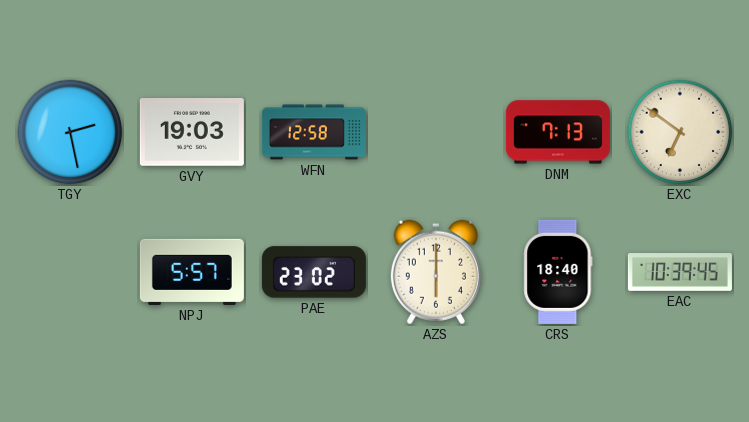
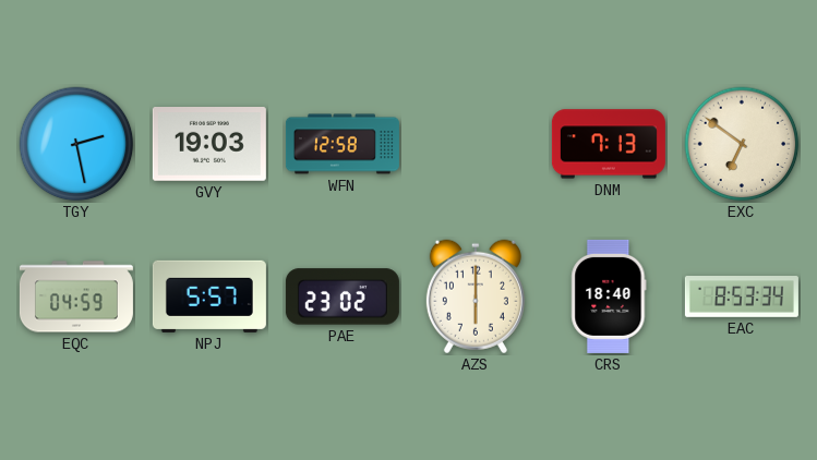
EQC: none -> 04:59
EAC: 10:39 -> 8:53
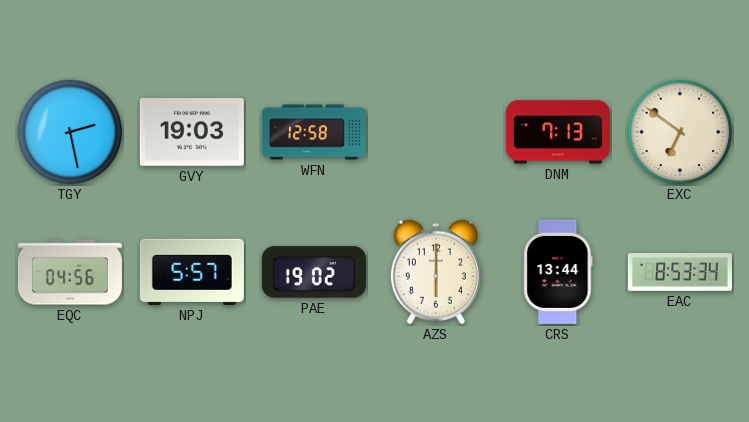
EQC: 04:59 -> 04:56
PAE: 23:02 -> 19:02
CRS: 18:40 -> 13:44
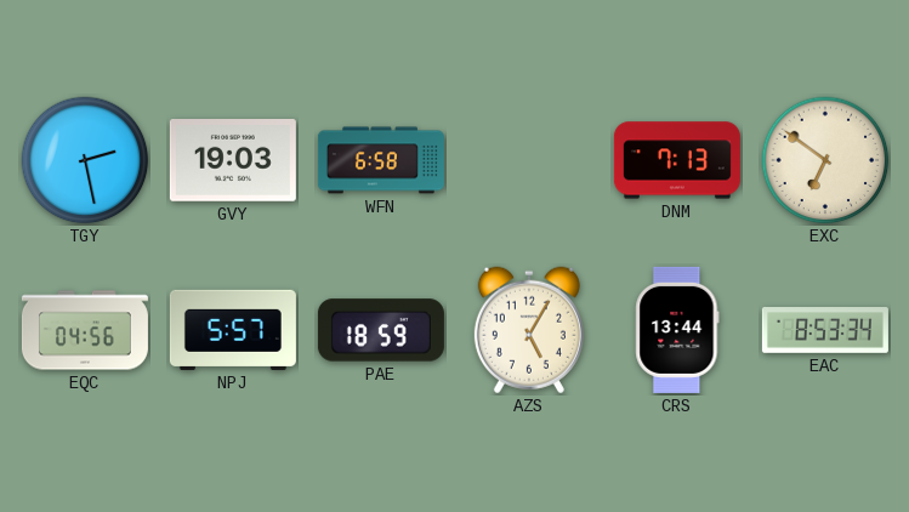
WFN: 12:58 -> 6:58
PAE: 19:02 -> 18:59
AZS: 6:00 -> 5:05
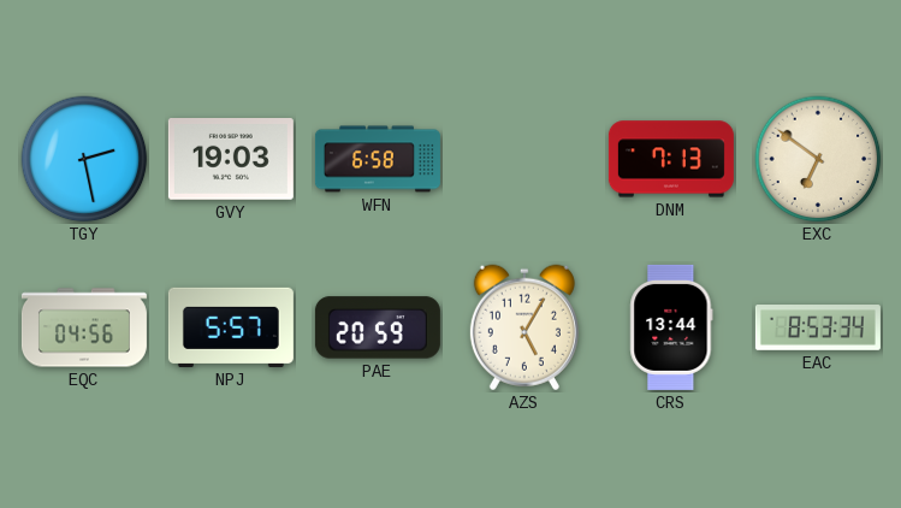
PAE: 18:59 -> 20:59
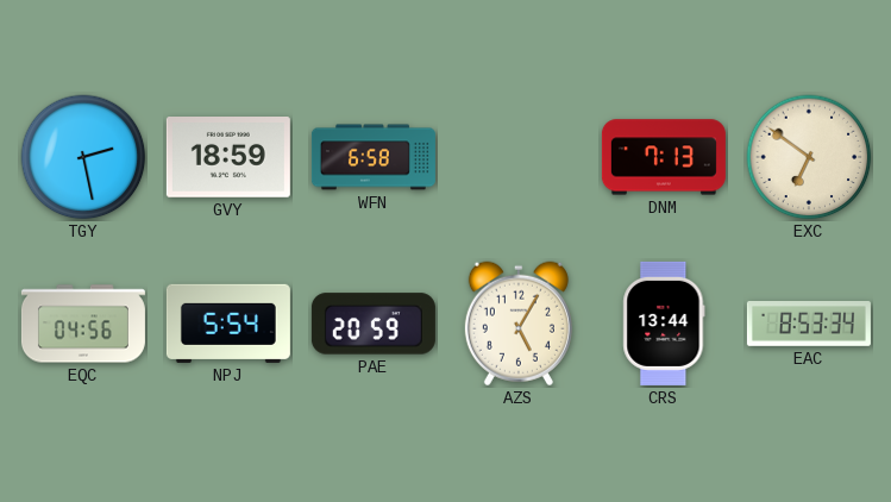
GVY: 19:03 -> 18:59
NPJ: 5:57 -> 5:54
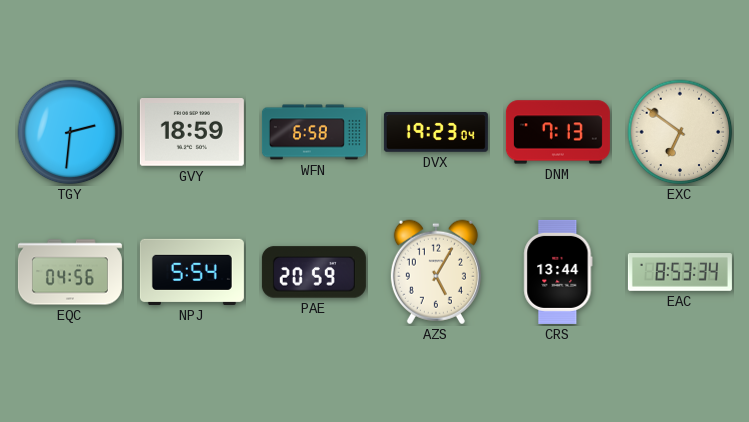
TGY: 2:28 -> 2:31
DVX: none -> 19:23
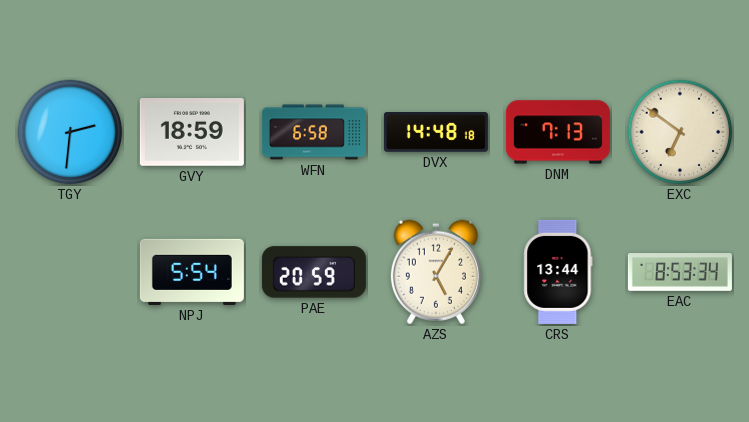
DVX: 19:23 -> 14:48
EQC: 04:56 -> none
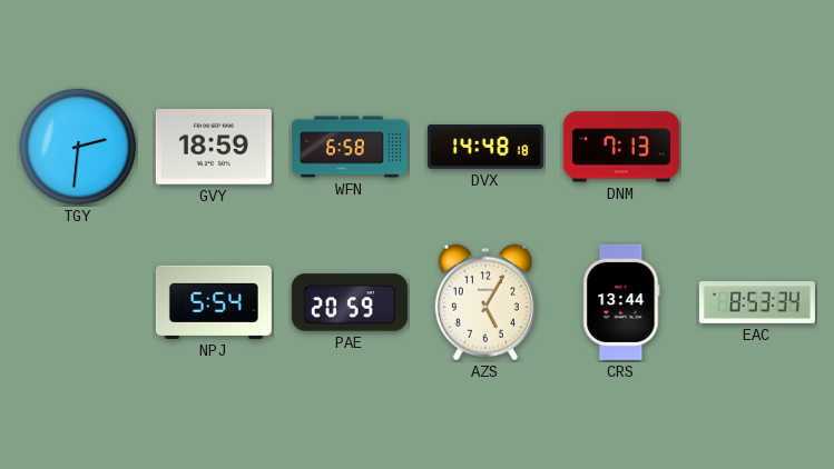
EXC: 6:51 -> none
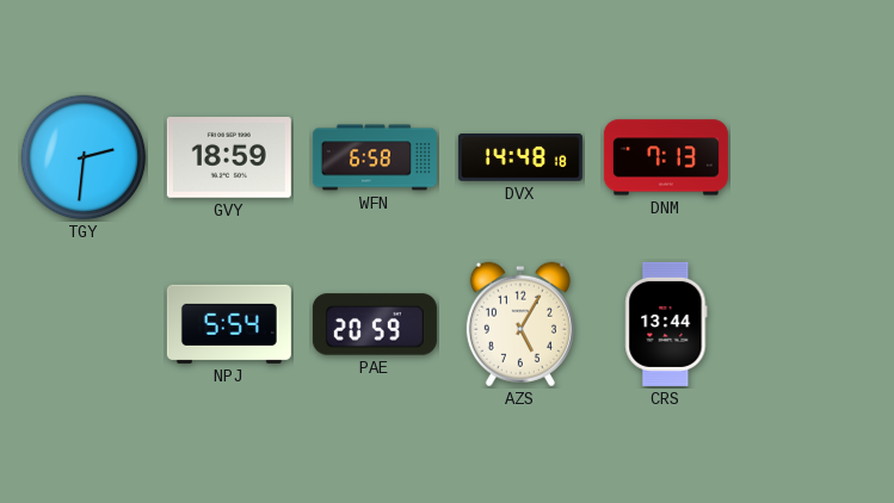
EAC: 8:53 -> none
